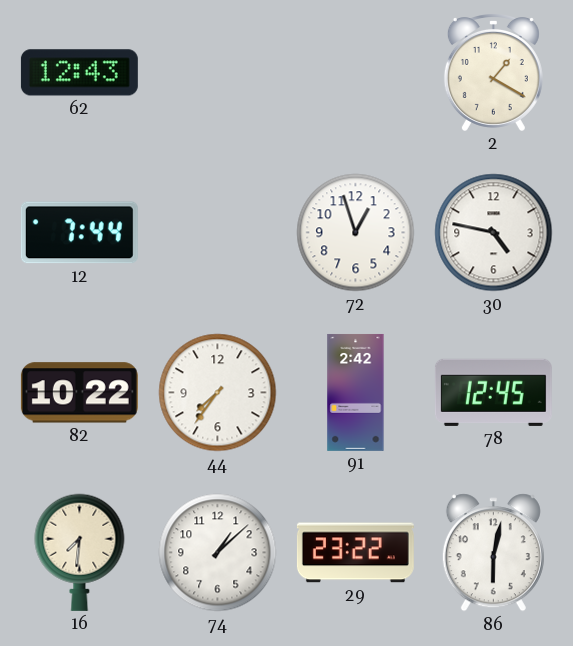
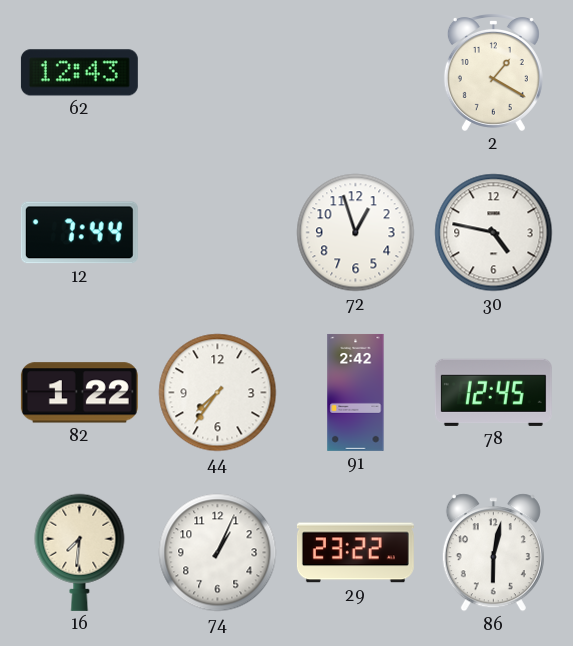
82: 10:22 -> 1:22
74: 1:08 -> 1:04
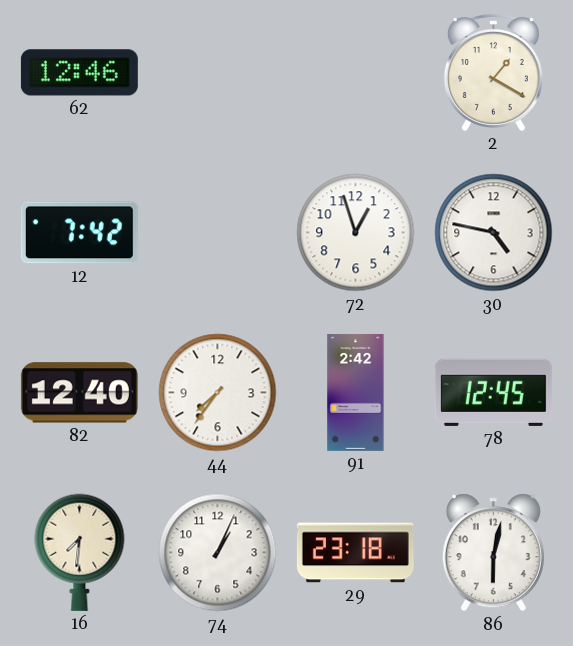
62: 12:43 -> 12:46
12: 7:44 -> 7:42
82: 1:22 -> 12:40
29: 23:22 -> 23:18
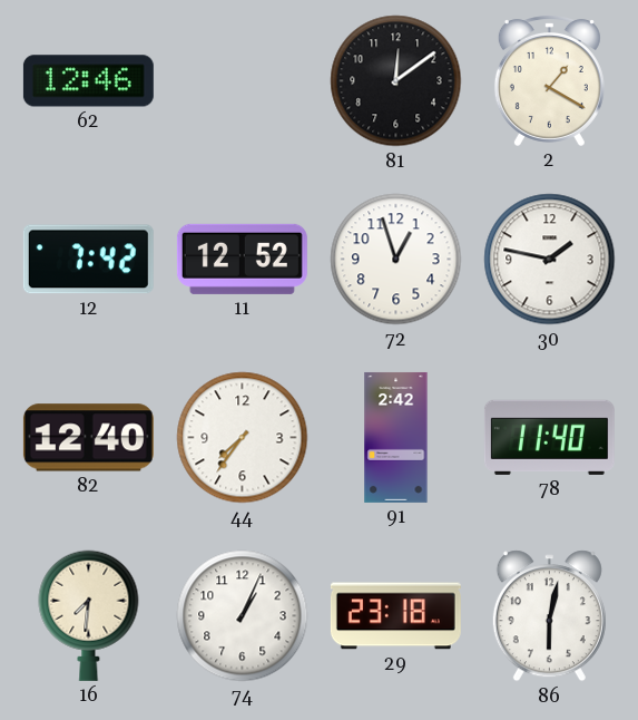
81: none -> 12:09
11: none -> 12:52
30: 4:47 -> 1:47
78: 12:45 -> 11:40
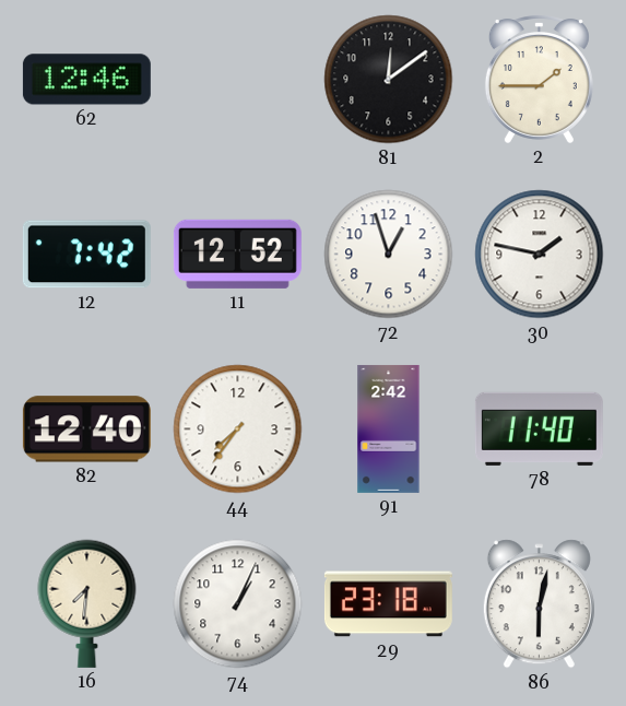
2: 1:20 -> 1:45
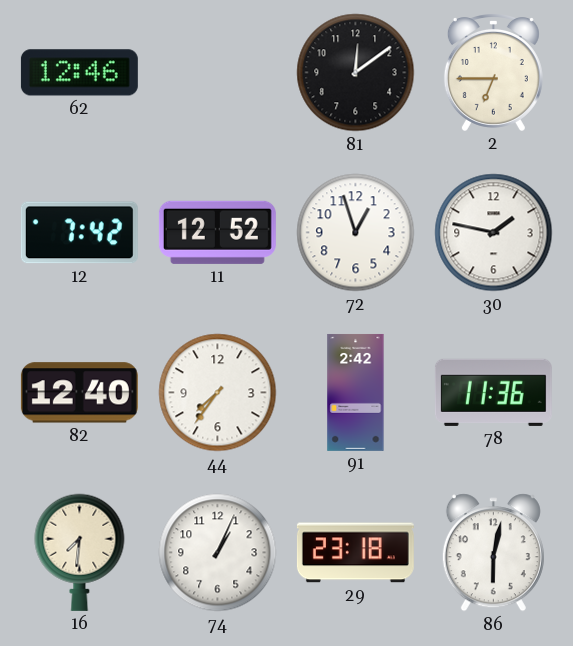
2: 1:45 -> 6:45
78: 11:40 -> 11:36
